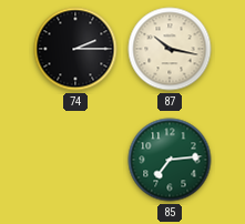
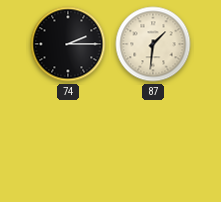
87: 10:17 -> 1:31
85: 7:14 -> none
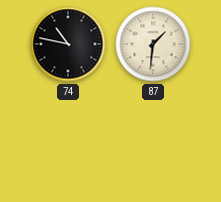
74: 2:15 -> 10:47
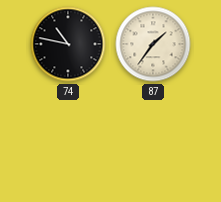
87: 1:31 -> 1:36
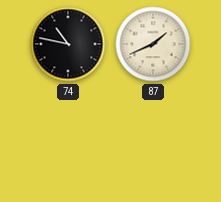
87: 1:36 -> 1:41
